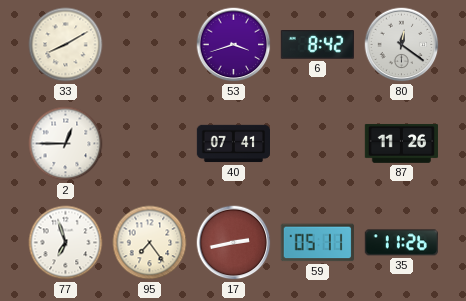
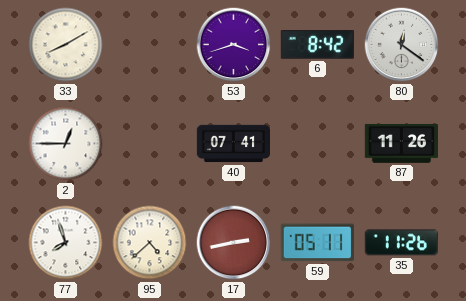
77: 6:57 -> 7:57
95: 7:24 -> 4:38
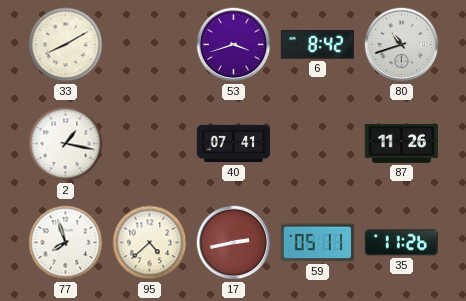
80: 12:21 -> 10:42
2: 12:45 -> 1:17
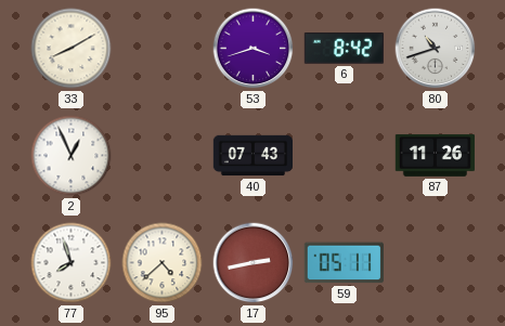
2: 1:17 -> 12:56
40: 07:41 -> 07:43
35: 11:26 -> none
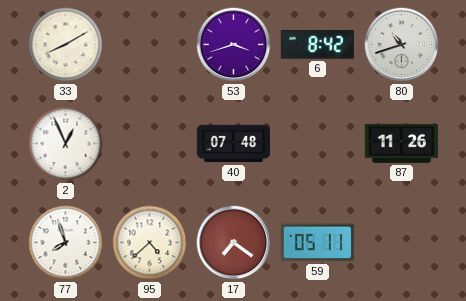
40: 07:43 -> 07:48
17: 2:43 -> 7:21
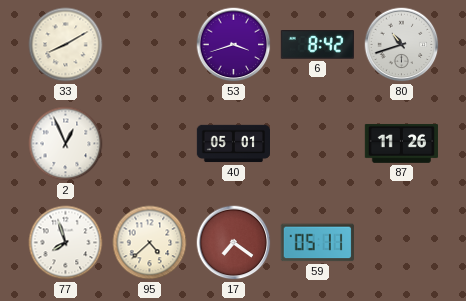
40: 07:48 -> 05:01
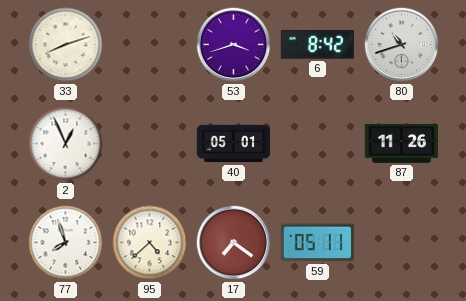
33: 8:10 -> 8:12
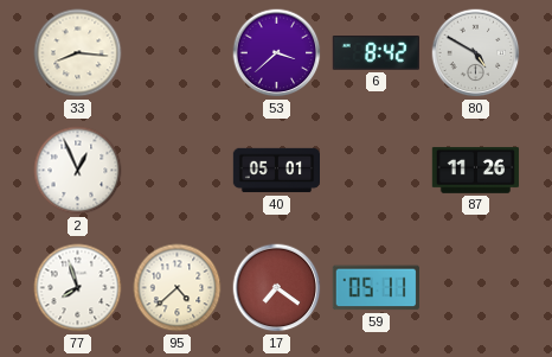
33: 8:12 -> 8:16
53: 3:42 -> 3:38
80: 10:42 -> 4:50
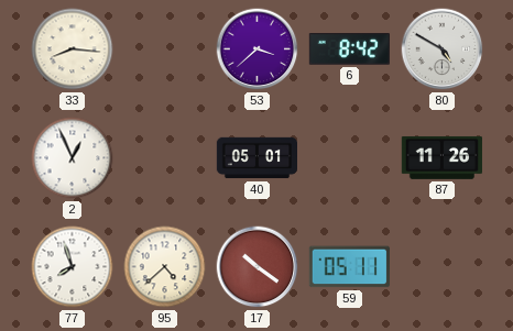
17: 7:21 -> 10:21
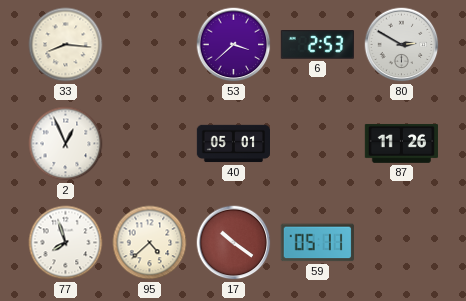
6: 8:42 -> 2:53
80: 4:50 -> 2:50
